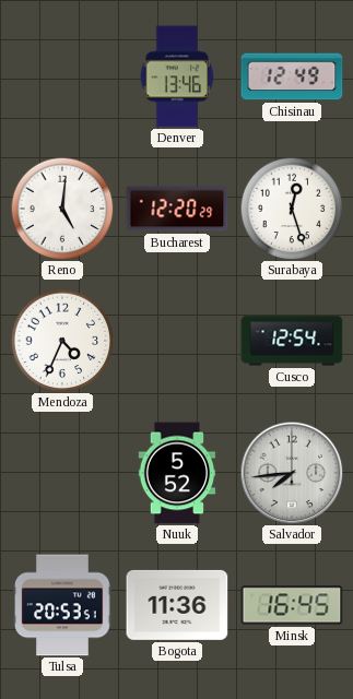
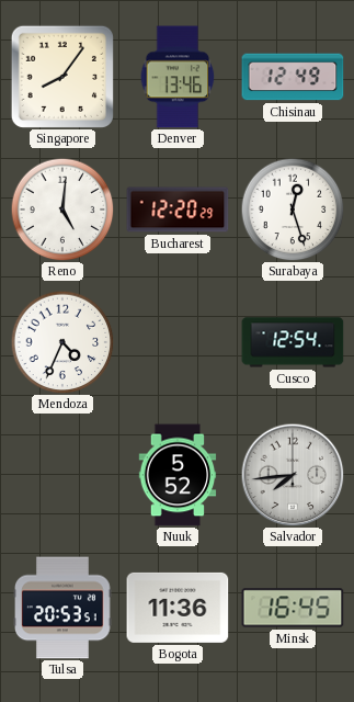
Singapore: none -> 8:06
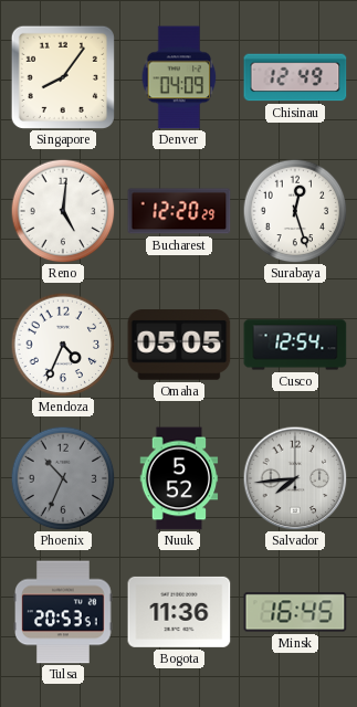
Denver: 13:46 -> 04:09
Omaha: none -> 05:05
Phoenix: none -> 10:34
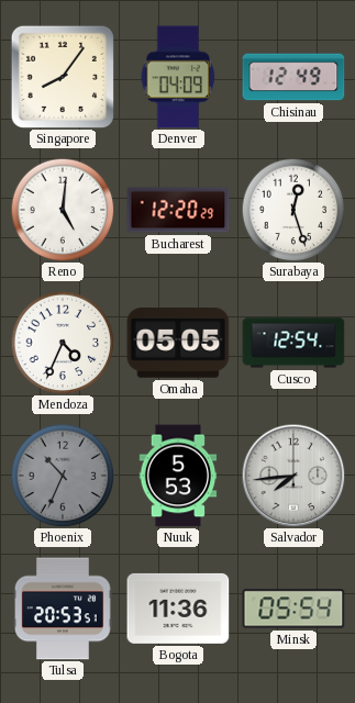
Nuuk: 5:52 -> 5:53
Minsk: 16:45 -> 05:54
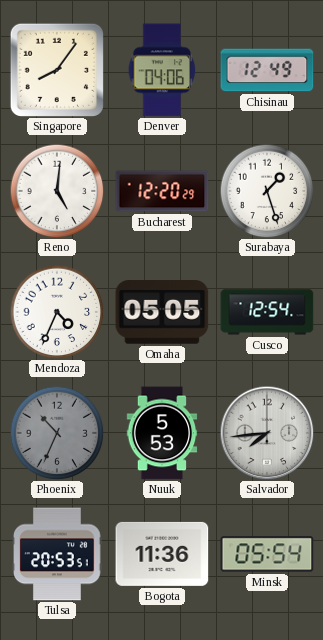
Denver: 04:09 -> 04:06
Surabaya: 12:27 -> 1:27
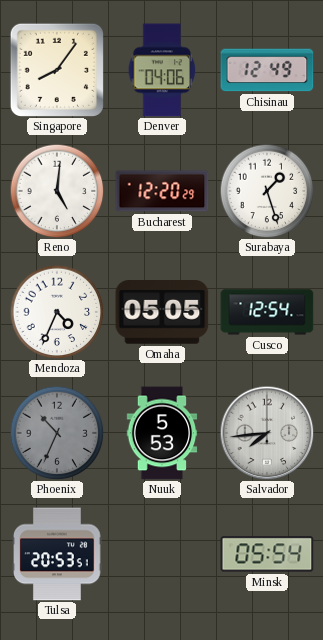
Bogota: 11:36 -> none
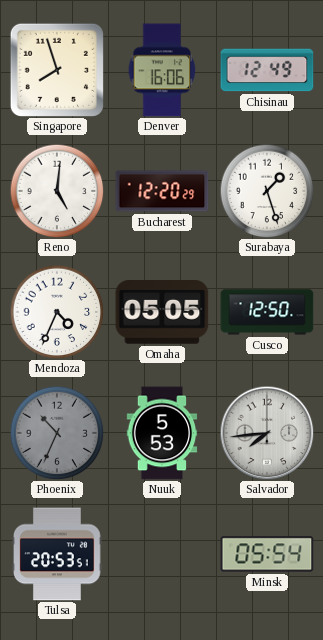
Singapore: 8:06 -> 7:57
Denver: 04:06 -> 16:06
Cusco: 12:54 -> 12:50
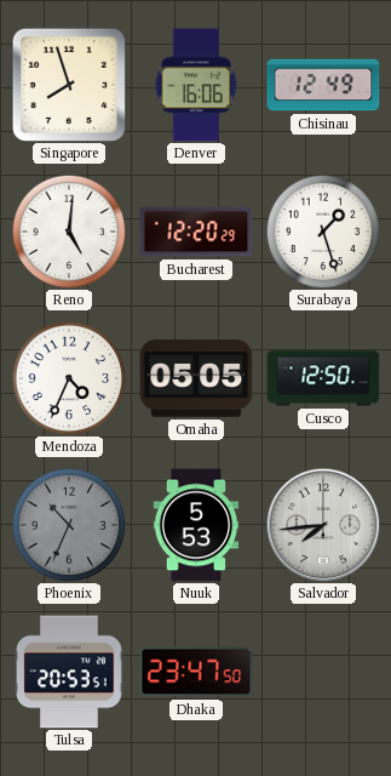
Dhaka: none -> 23:47
Minsk: 05:54 -> none
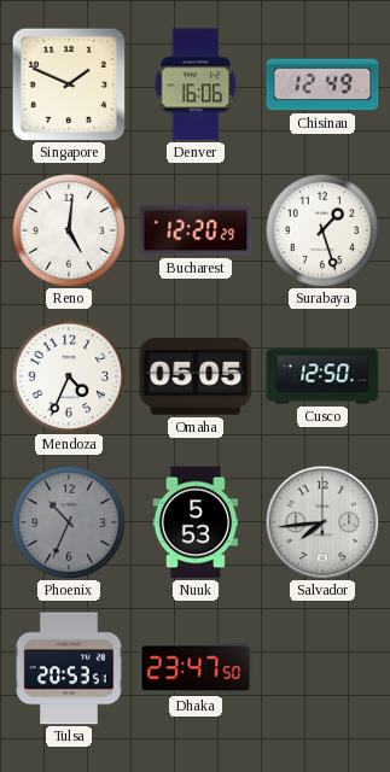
Singapore: 7:57 -> 1:49
